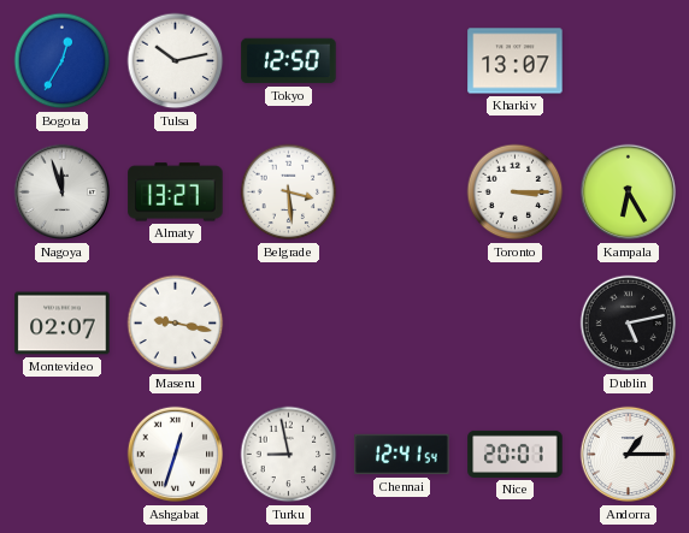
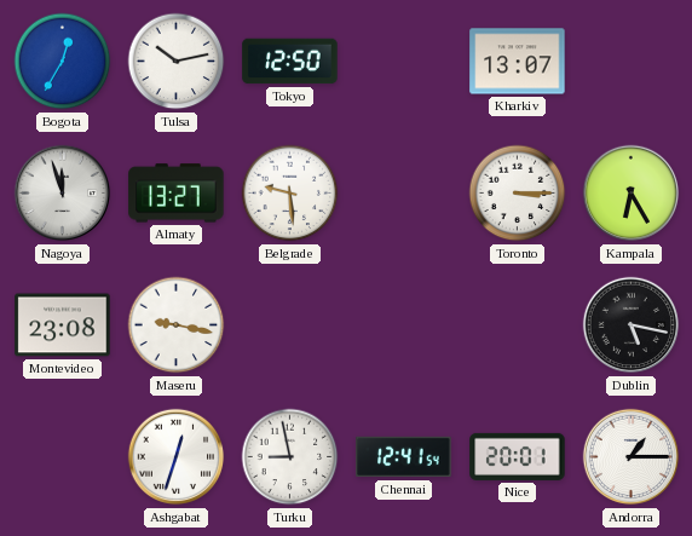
Belgrade: 3:29 -> 9:29
Montevideo: 02:07 -> 23:08
Dublin: 5:13 -> 5:17
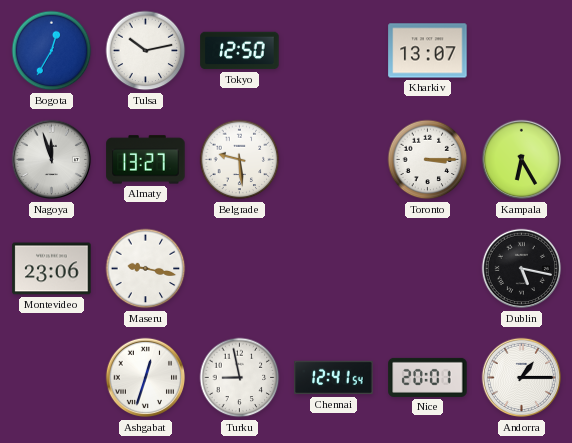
Montevideo: 23:08 -> 23:06
